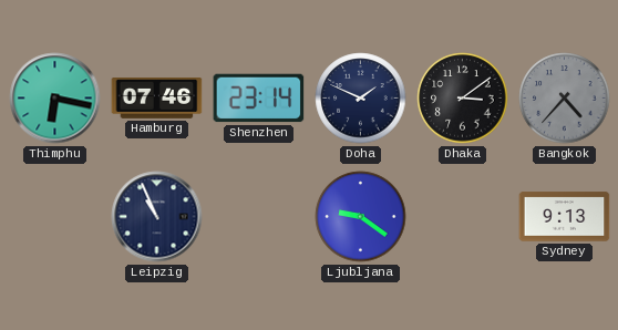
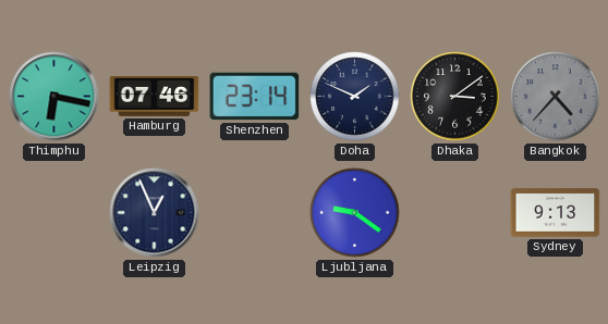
Leipzig: 10:56 -> 12:56
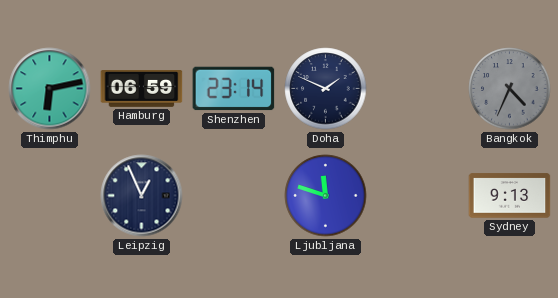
Thimphu: 6:17 -> 6:13
Hamburg: 07:46 -> 06:59
Dhaka: 3:09 -> none
Bangkok: 4:37 -> 4:34
Ljubljana: 9:21 -> 11:48
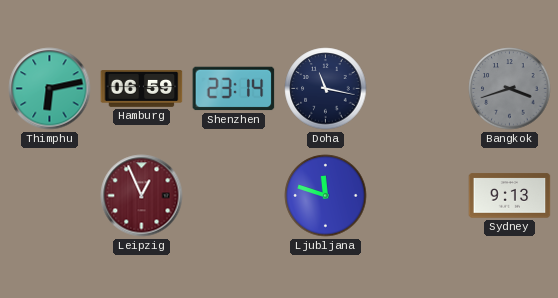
Doha: 1:49 -> 11:17
Bangkok: 4:34 -> 3:42
Leipzig dial: navy -> burgundy
